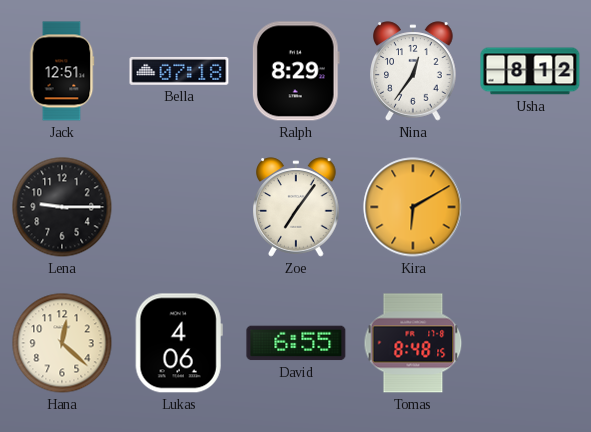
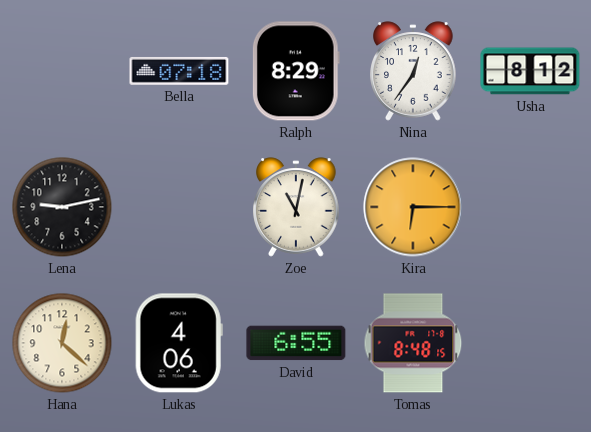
Jack: 12:51 -> none
Lena: 9:15 -> 9:13
Zoe: 7:06 -> 11:02
Kira: 6:10 -> 6:15
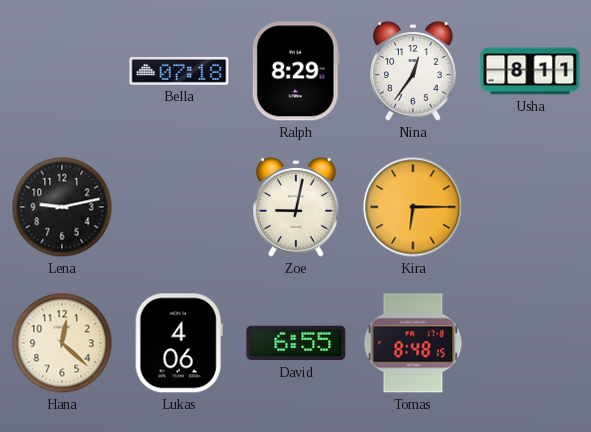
Usha: 8:12 -> 8:11
Zoe: 11:02 -> 9:02
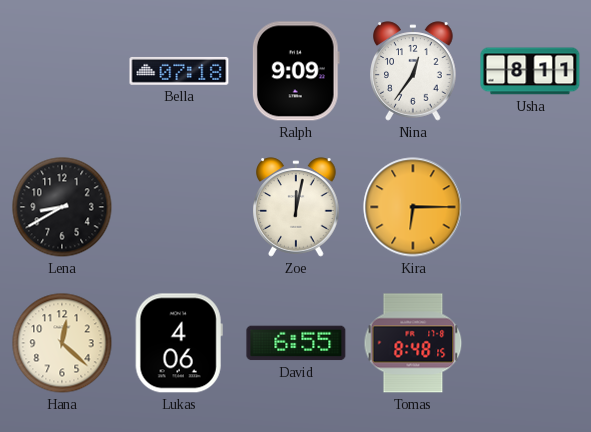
Ralph: 8:29 -> 9:09
Lena: 9:13 -> 8:40
Zoe: 9:02 -> 12:02
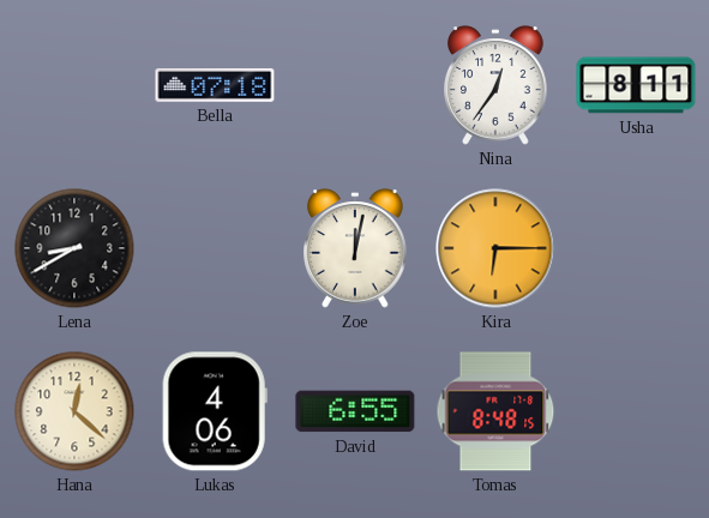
Ralph: 9:09 -> none
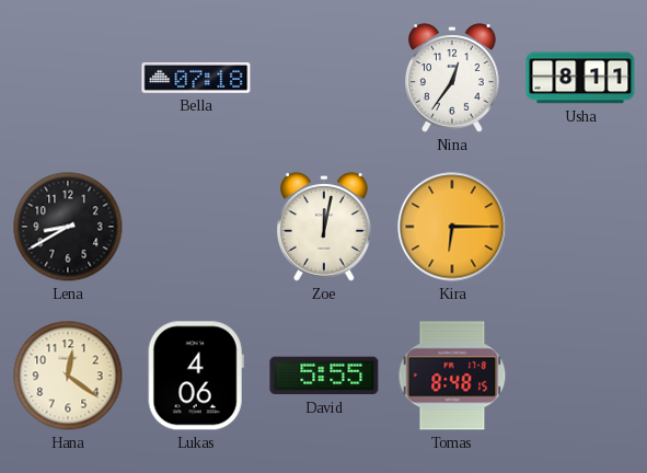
Hana: 12:22 -> 12:21
David: 6:55 -> 5:55
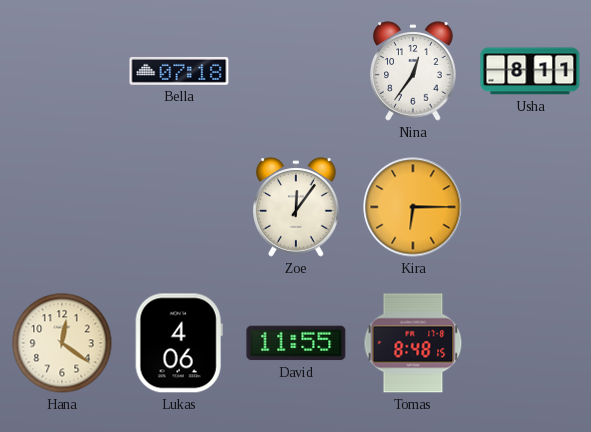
Lena: 8:40 -> none
Zoe: 12:02 -> 12:06
David: 5:55 -> 11:55
